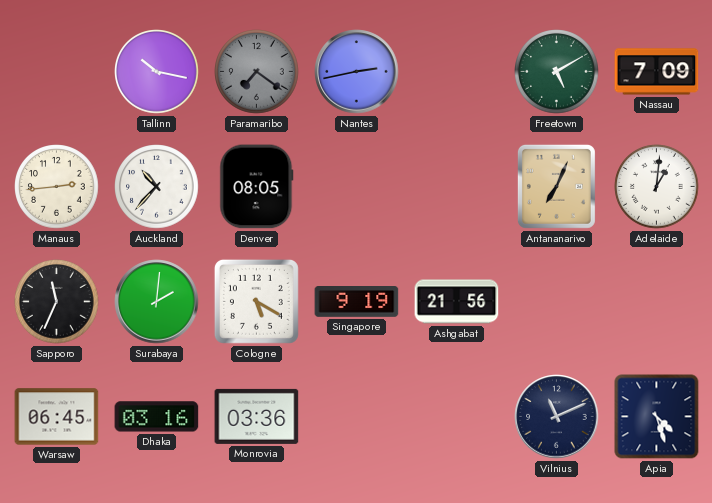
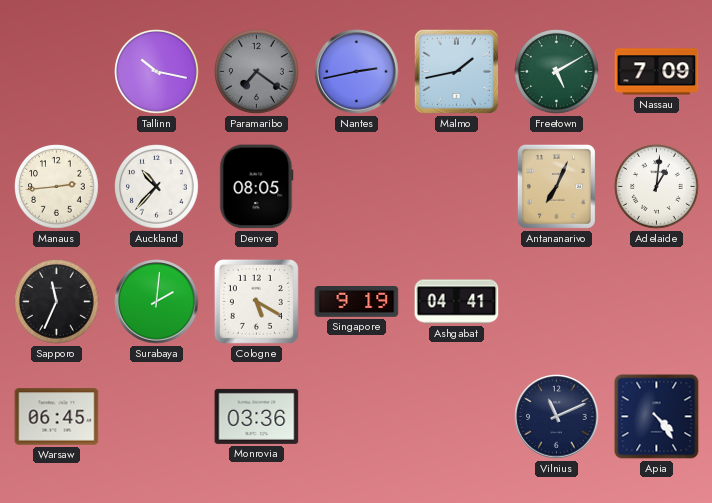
Malmo: none -> 1:43
Ashgabat: 21:56 -> 04:41
Dhaka: 03:16 -> none
Apia: 4:27 -> 4:24
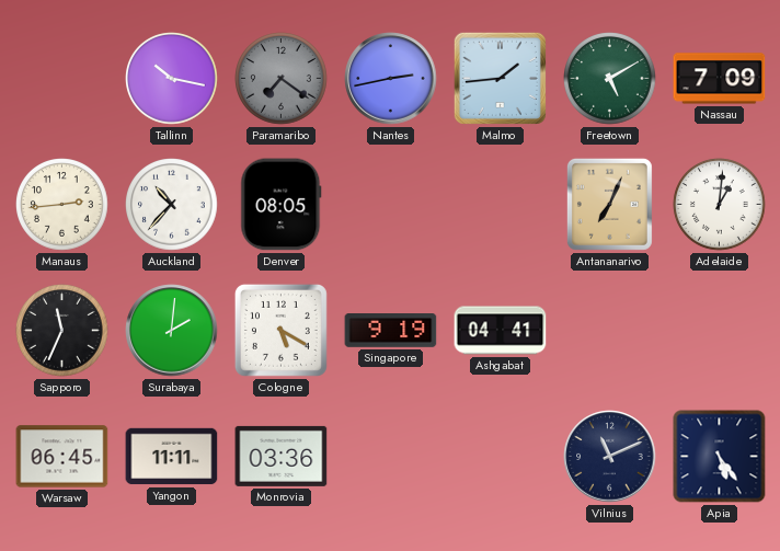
Malmo: 1:43 -> 1:44
Yangon: none -> 11:11
Apia: 4:24 -> 5:24
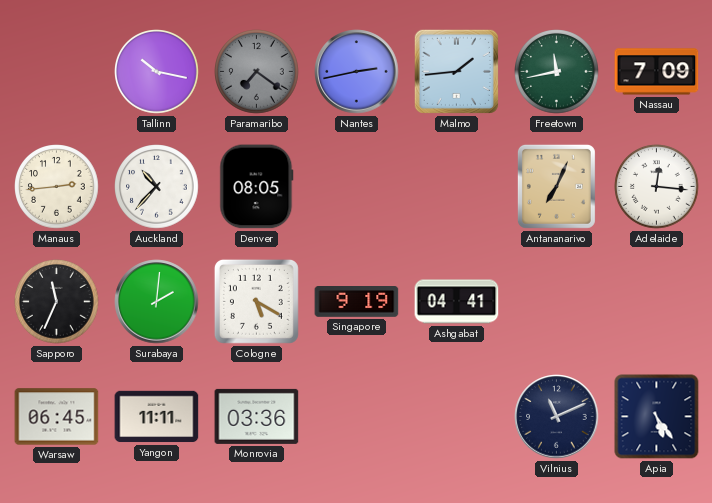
Freetown: 5:10 -> 11:43
Adelaide: 1:01 -> 12:16
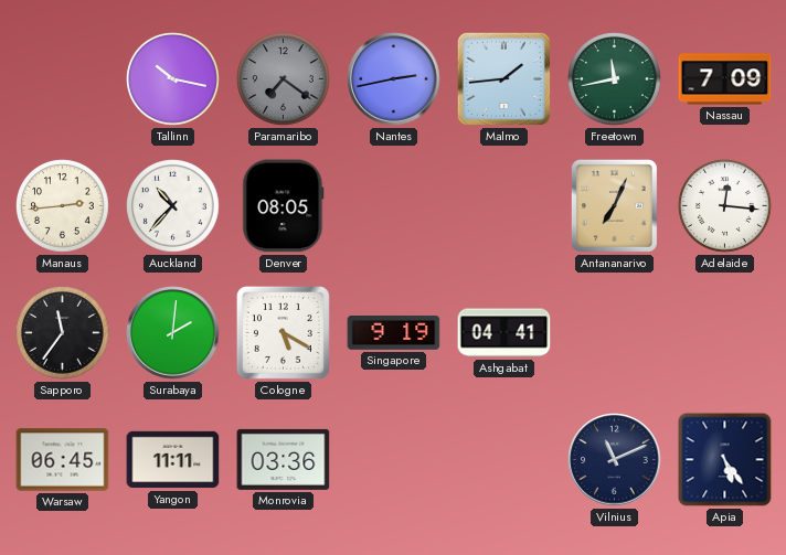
Sapporo: 11:34 -> 11:36
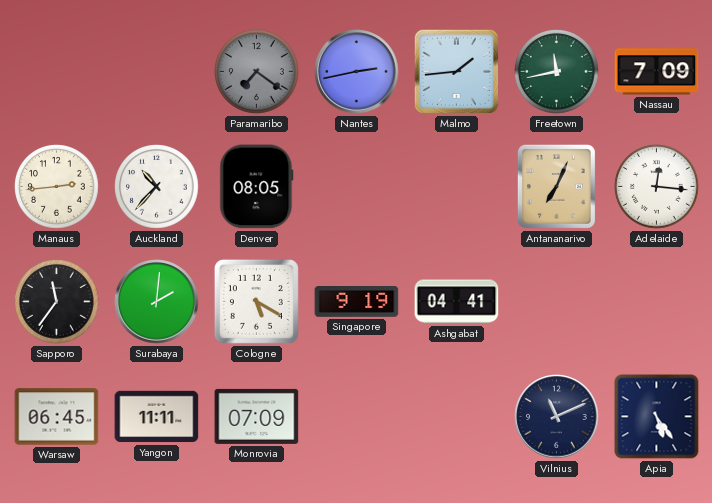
Tallinn: 10:17 -> none
Monrovia: 03:36 -> 07:09
